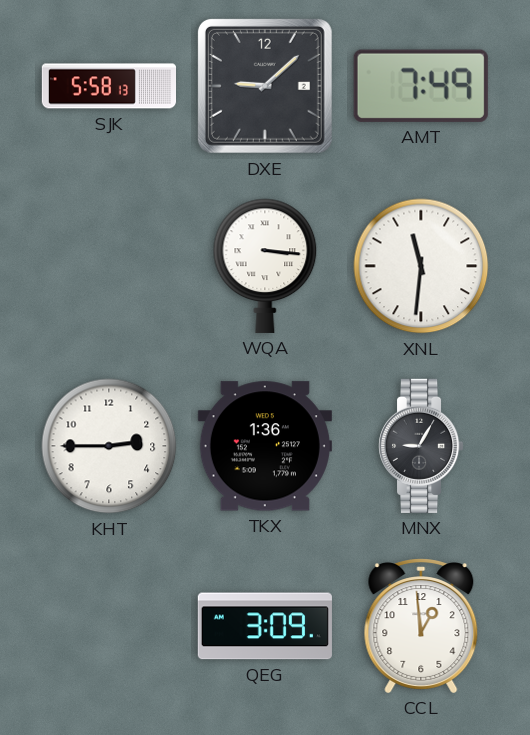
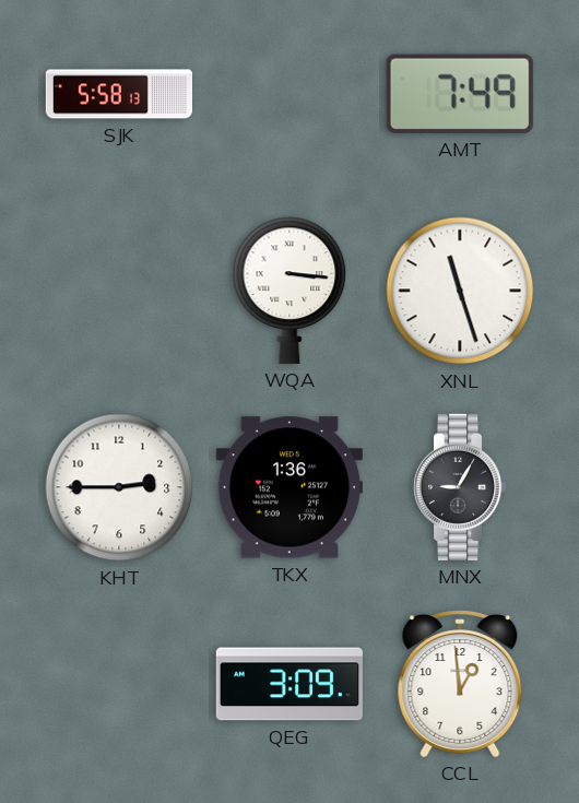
DXE: 9:08 -> none
XNL: 11:31 -> 11:27
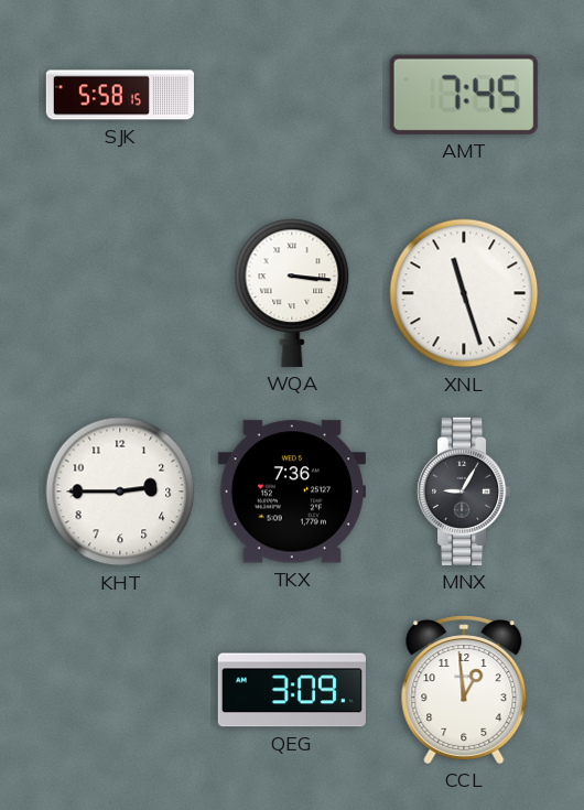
SJK: 5:58:13 -> 5:58:15
AMT: 7:49 -> 7:45
TKX: 1:36 -> 7:36
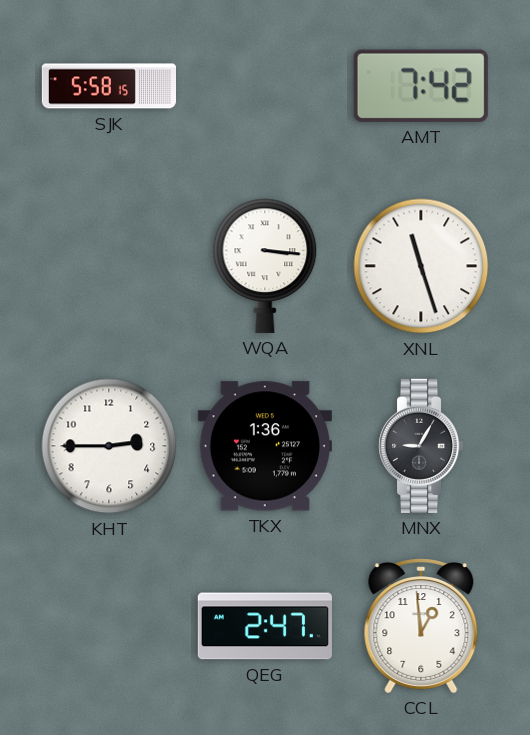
AMT: 7:45 -> 7:42
TKX: 7:36 -> 1:36
QEG: 3:09 -> 2:47
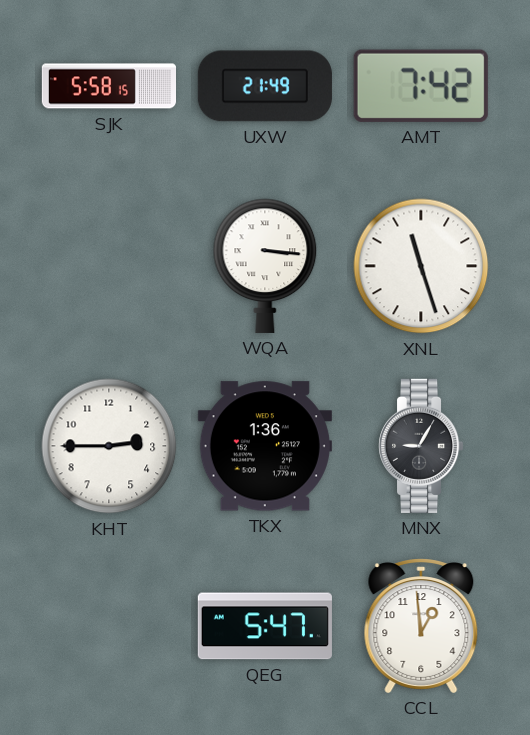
UXW: none -> 21:49
QEG: 2:47 -> 5:47
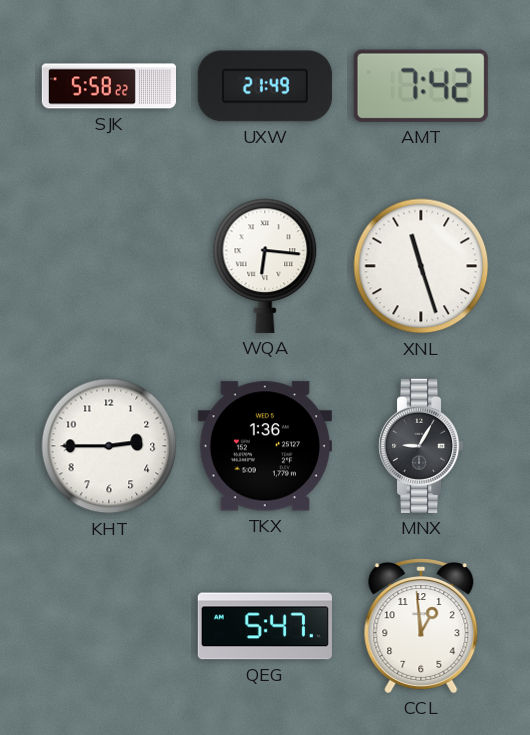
SJK: 5:58:15 -> 5:58:22
WQA: 3:16 -> 6:16
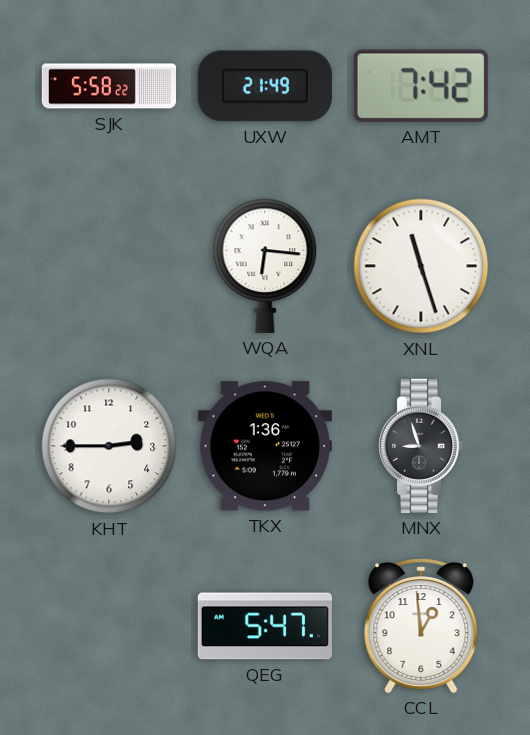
MNX: 9:05 -> 8:57
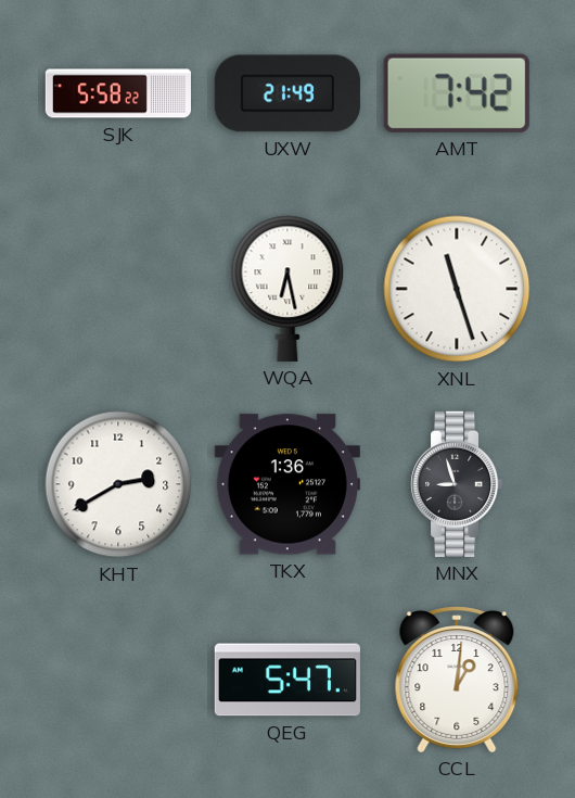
WQA: 6:16 -> 6:28
KHT: 2:45 -> 2:40
CCL: 12:59 -> 1:01
